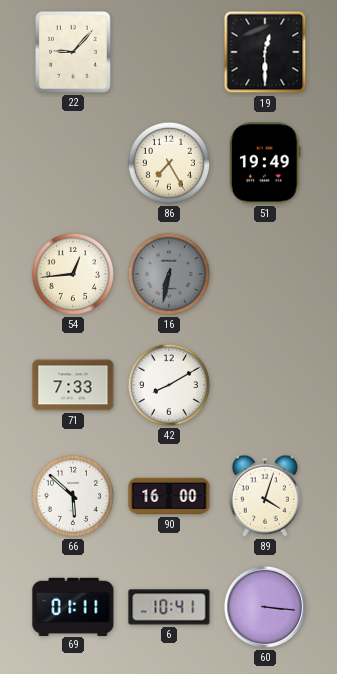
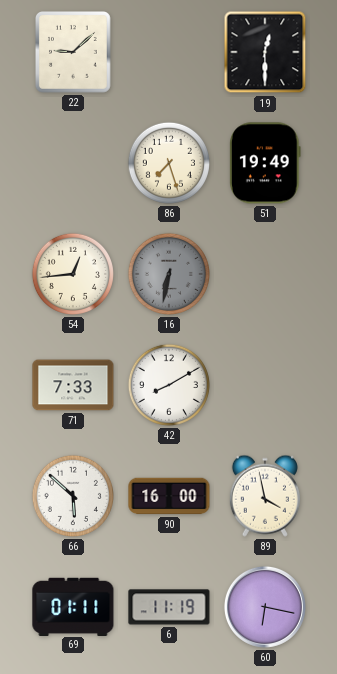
22: 9:07 -> 9:08
86: 7:25 -> 7:27
89: 4:03 -> 3:58
6: 10:41 -> 11:19
60: 3:16 -> 6:17
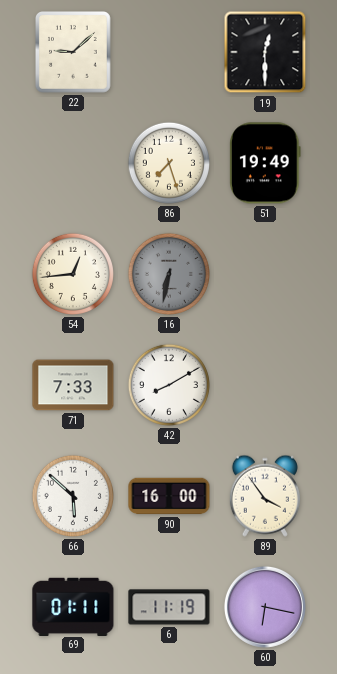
89: 3:58 -> 3:54
